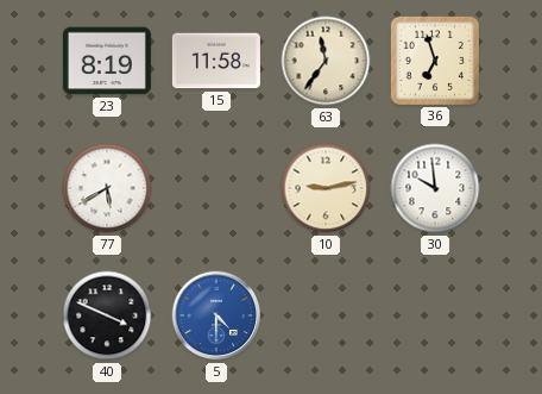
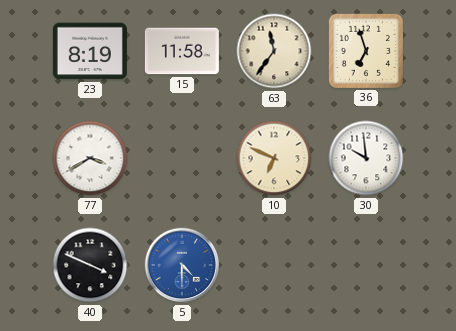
77: 5:40 -> 3:40
10: 9:13 -> 6:49
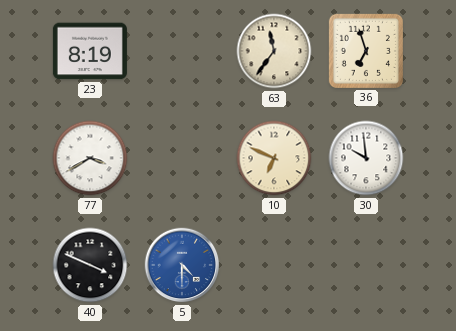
15: 11:58 -> none
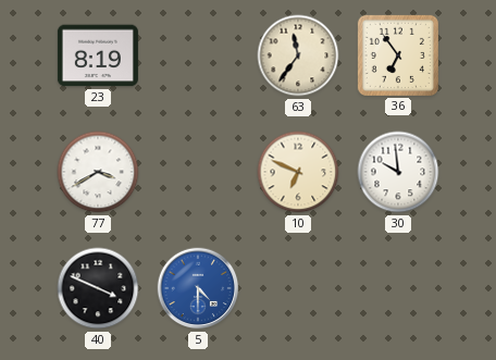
36: 6:57 -> 6:54
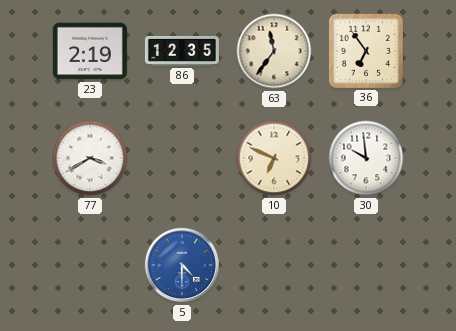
23: 8:19 -> 2:19
86: none -> 12:35
40: 3:49 -> none
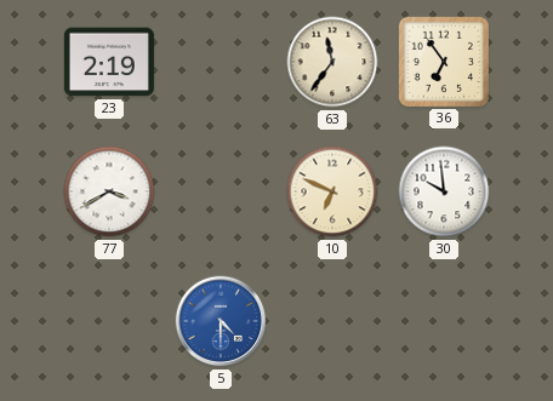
86: 12:35 -> none
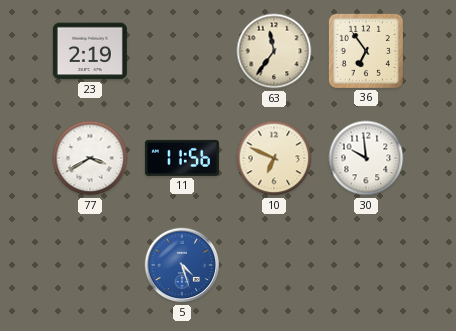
11: none -> 11:56
5: 4:30 -> 4:27
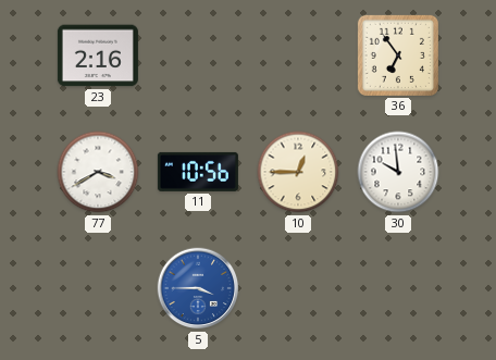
23: 2:19 -> 2:16
63: 11:36 -> none
11: 11:56 -> 10:56
10: 6:49 -> 12:45
5: 4:27 -> 3:45
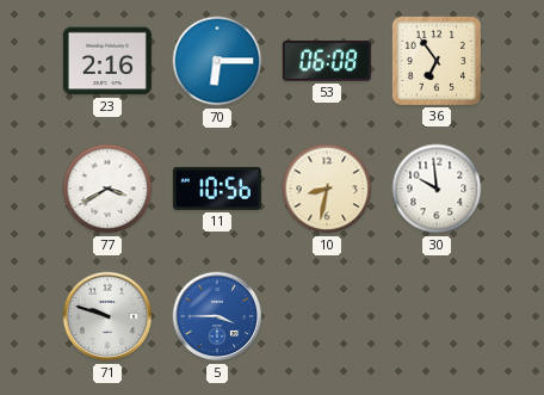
70: none -> 6:15
53: none -> 06:08
10: 12:45 -> 8:32
71: none -> 9:48
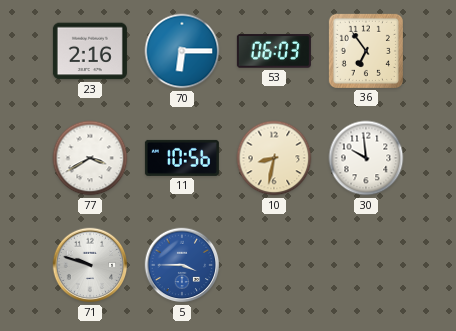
53: 06:08 -> 06:03
